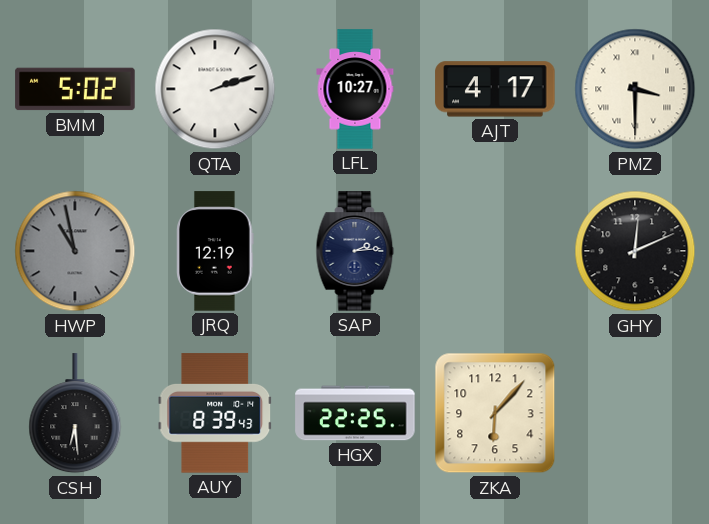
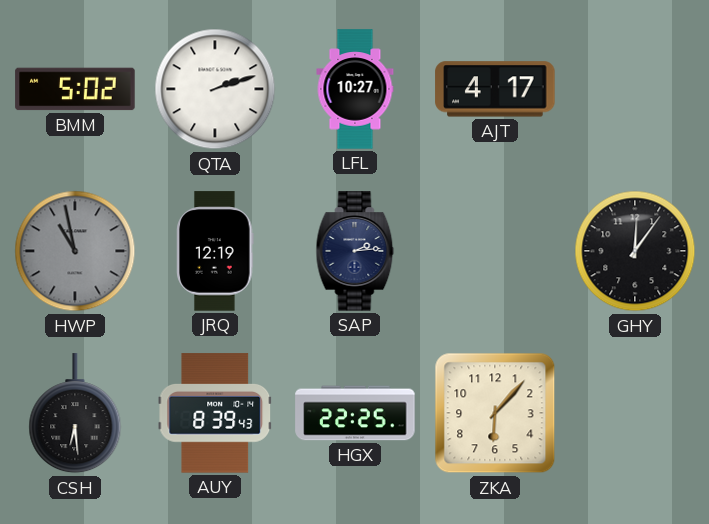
PMZ: 3:30 -> none
GHY: 12:11 -> 12:06
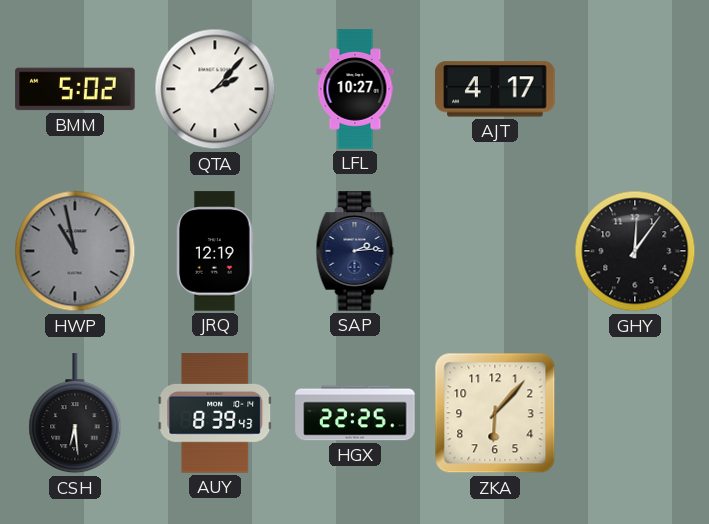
QTA: 2:12 -> 2:07
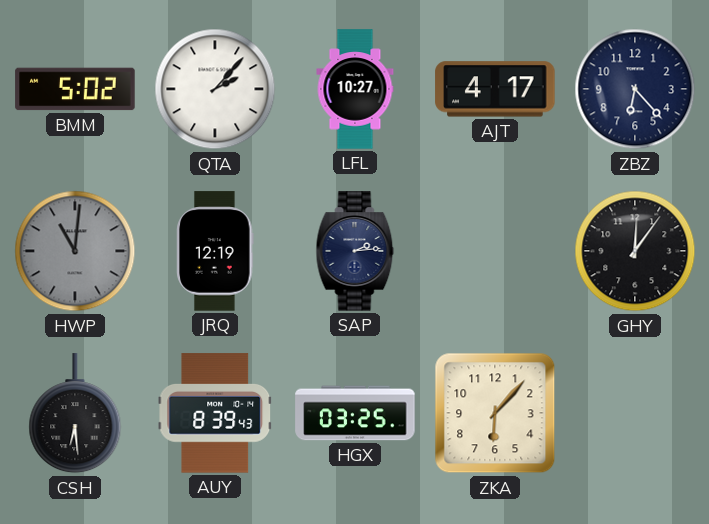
ZBZ: none -> 6:23
HWP: 10:58 -> 11:01
HGX: 22:25 -> 03:25
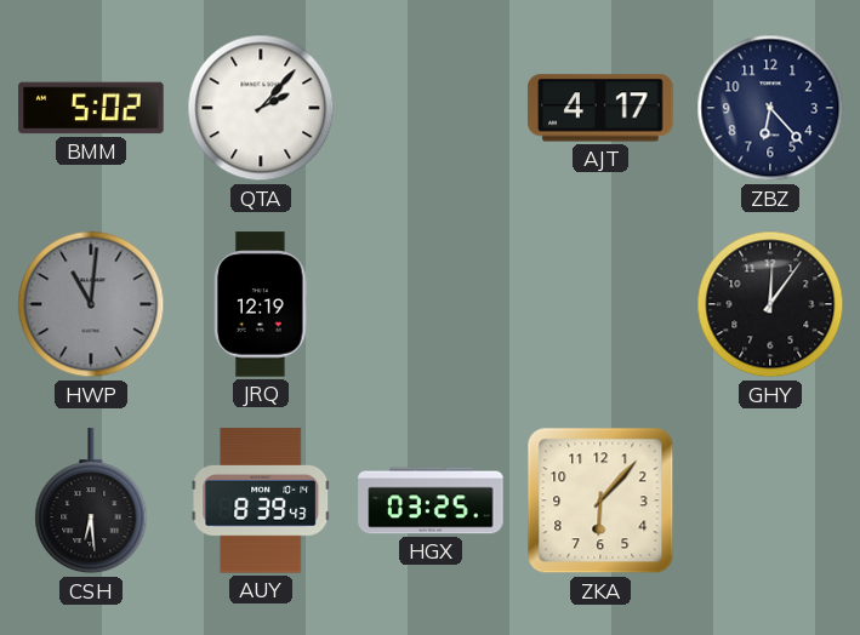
LFL: 10:27 -> none
SAP: 2:14 -> none
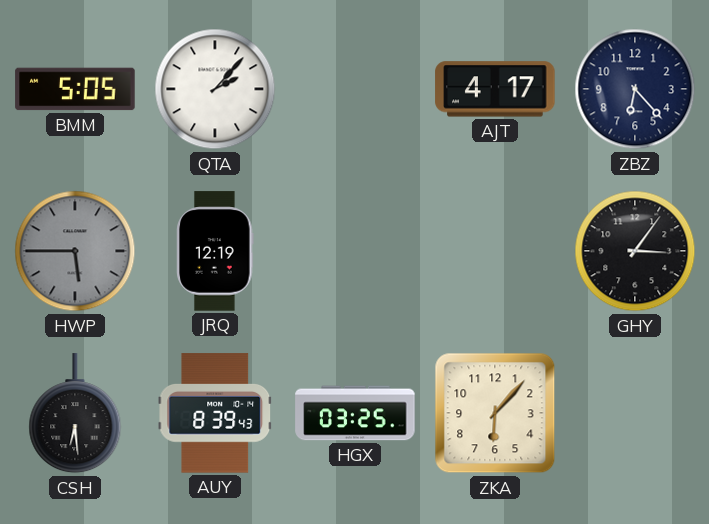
BMM: 5:02 -> 5:05
HWP: 11:01 -> 5:45
GHY: 12:06 -> 3:06
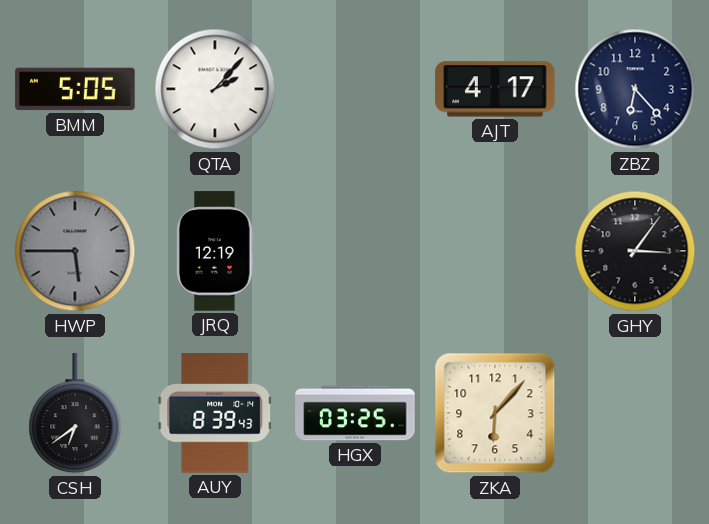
CSH: 6:29 -> 6:39
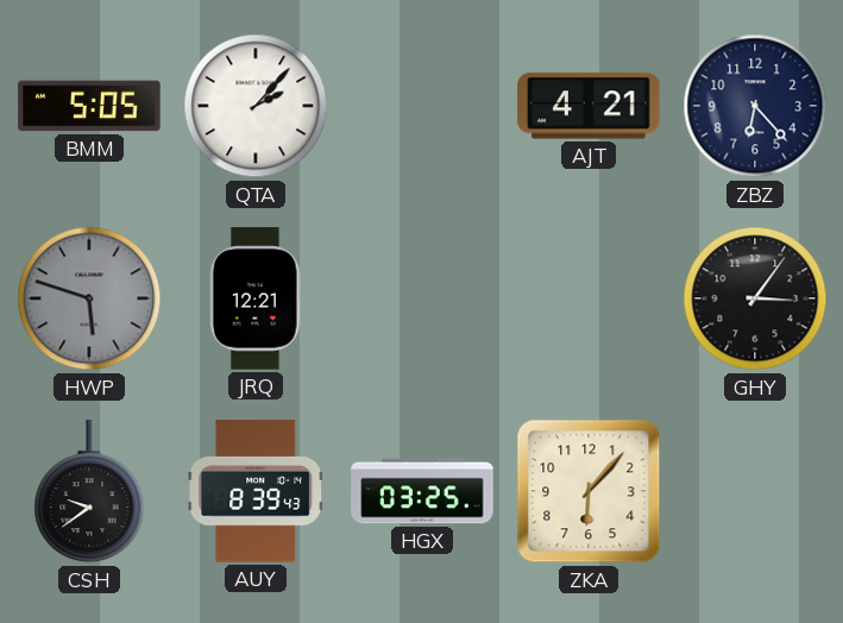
AJT: 4:17 -> 4:21
HWP: 5:45 -> 5:48
JRQ: 12:19 -> 12:21
CSH: 6:39 -> 9:39
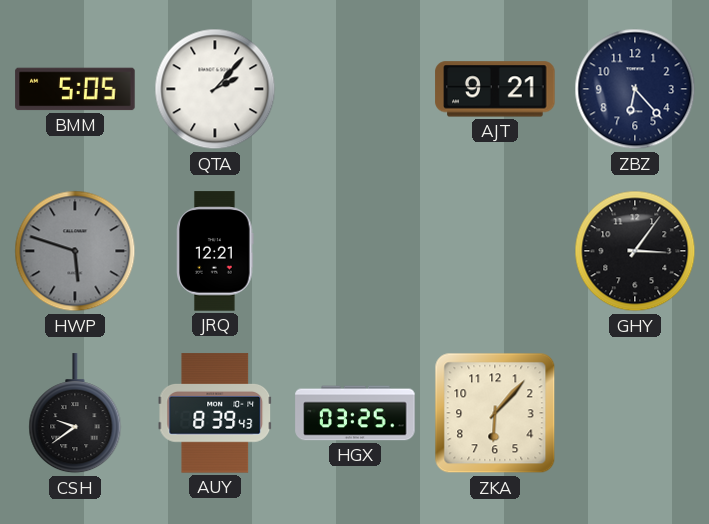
AJT: 4:21 -> 9:21
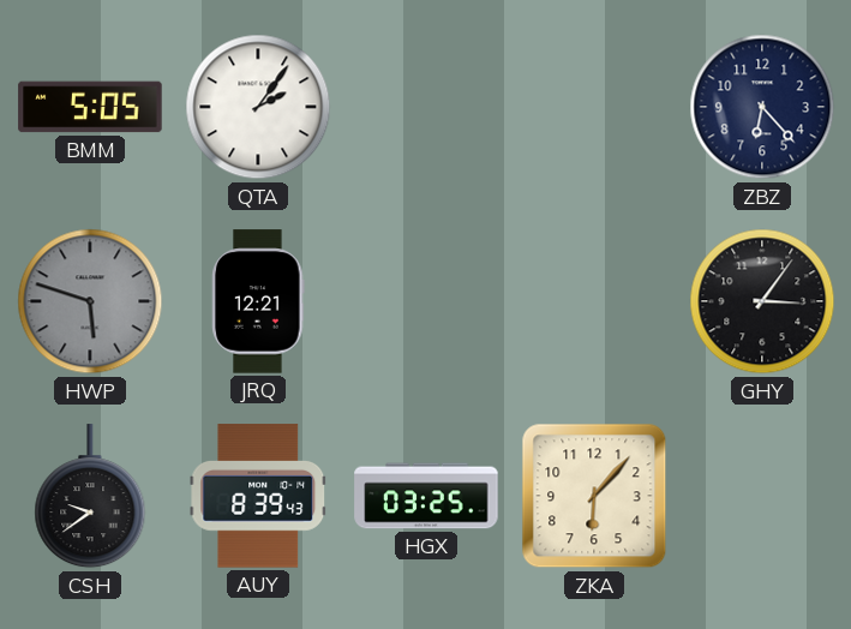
QTA: 2:07 -> 2:06
AJT: 9:21 -> none
